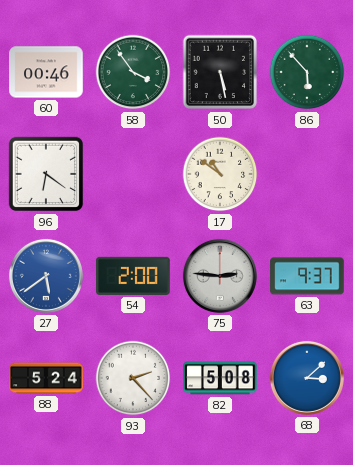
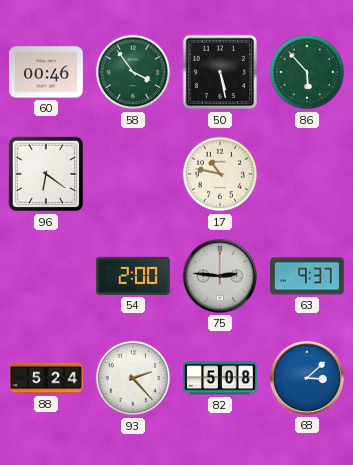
17: 10:51 -> 10:47
27: 5:39 -> none
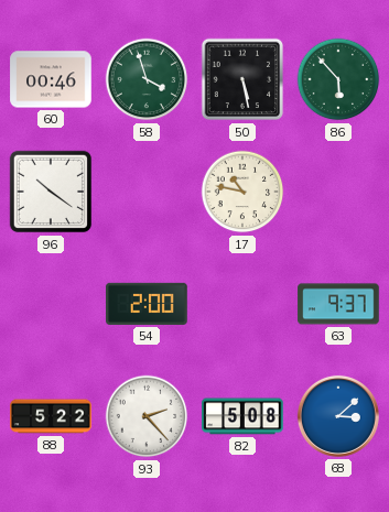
58: 3:54 -> 3:57
96: 6:21 -> 10:21
75: 2:46 -> none
88: 5:24 -> 5:22
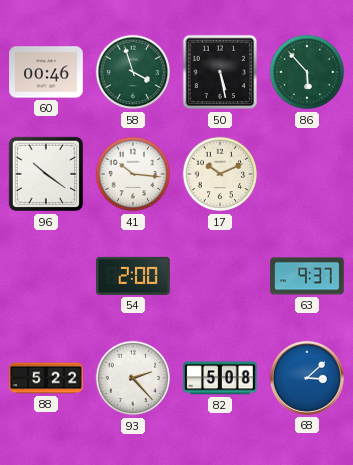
41: none -> 10:16
17: 10:47 -> 10:11
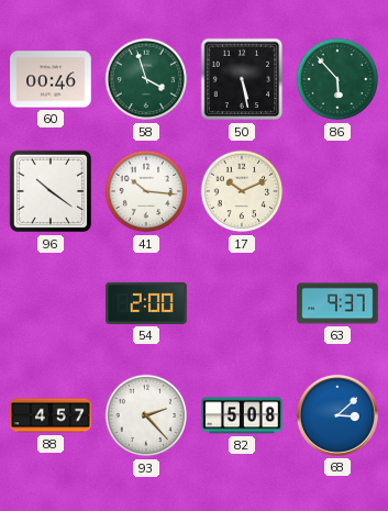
88: 5:22 -> 4:57
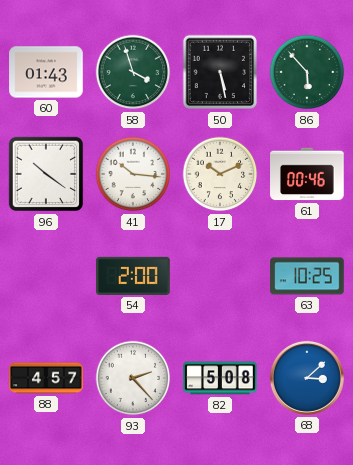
60: 00:46 -> 01:43
61: none -> 00:46
63: 9:37 -> 10:25
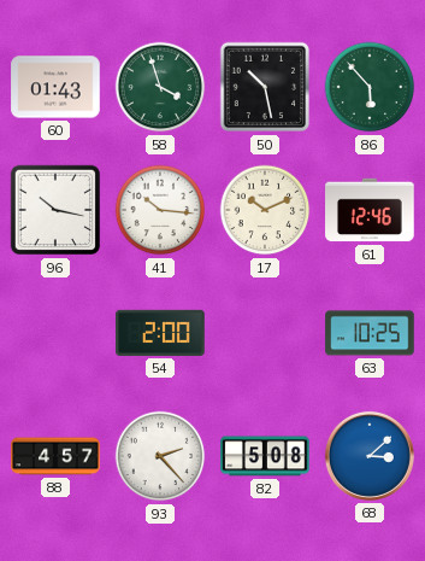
50: 5:28 -> 10:28
96: 10:21 -> 10:17
61: 00:46 -> 12:46
